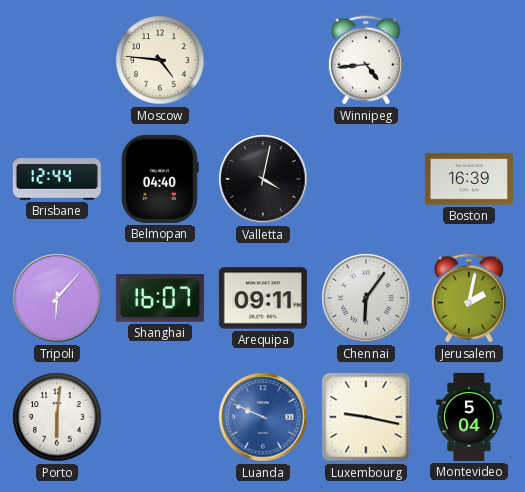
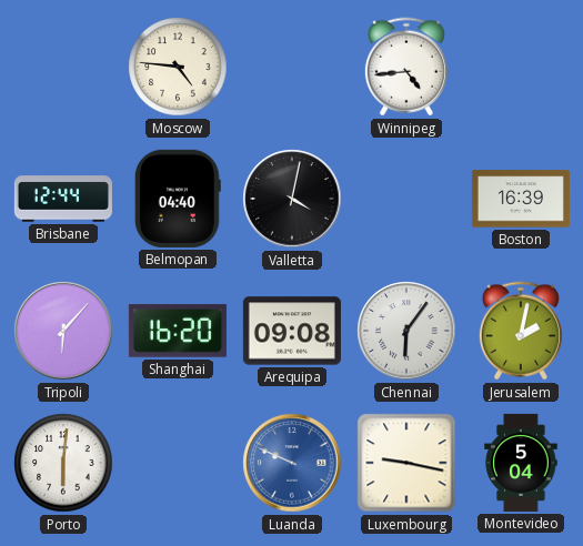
Shanghai: 16:07 -> 16:20
Arequipa: 09:11 -> 09:08
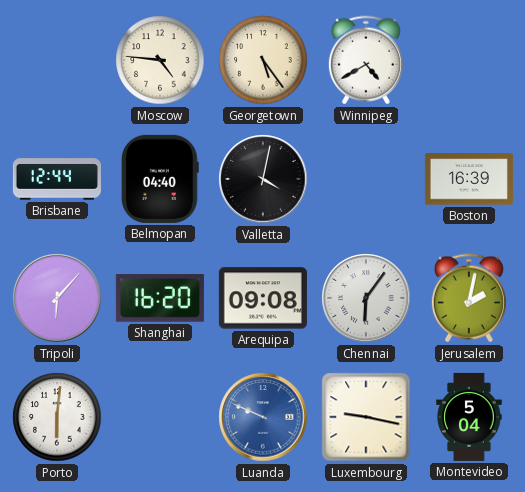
Georgetown: none -> 5:24
Winnipeg: 4:44 -> 4:40
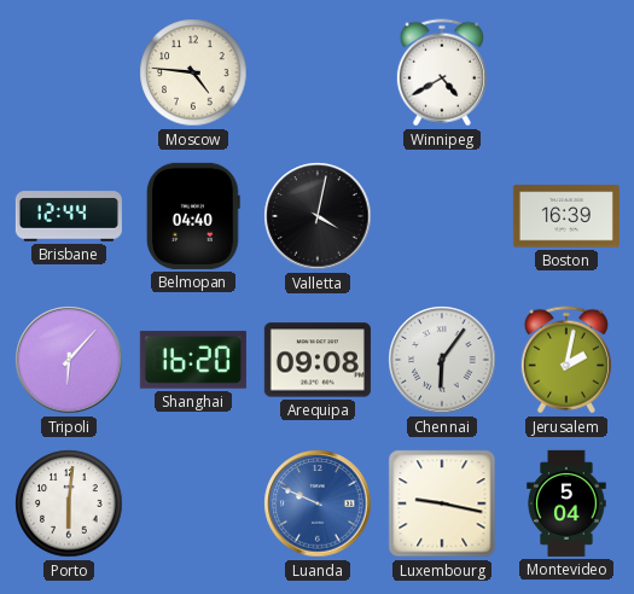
Georgetown: 5:24 -> none
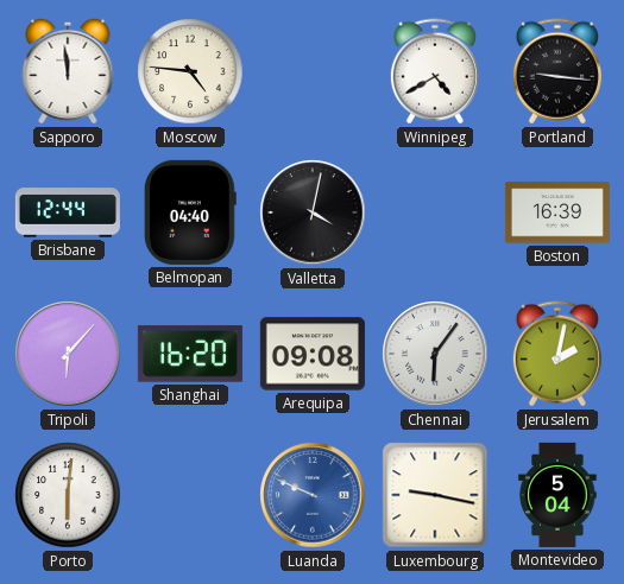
Sapporo: none -> 11:59
Portland: none -> 9:16
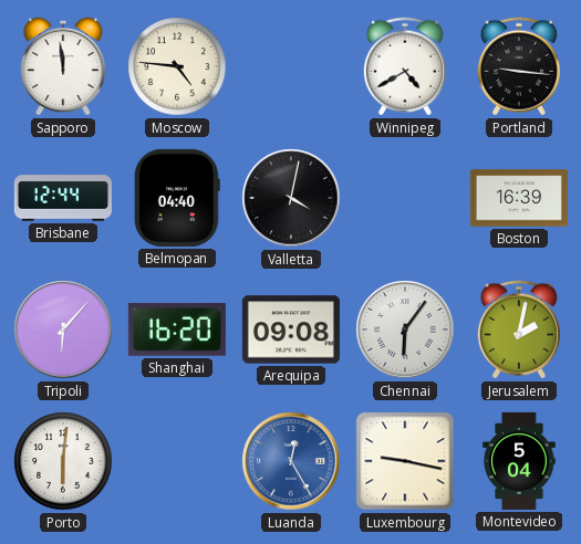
Luanda: 9:49 -> 12:25
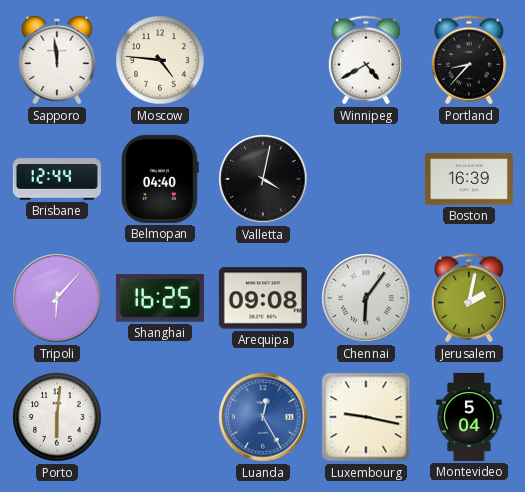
Portland: 9:16 -> 8:37
Shanghai: 16:20 -> 16:25
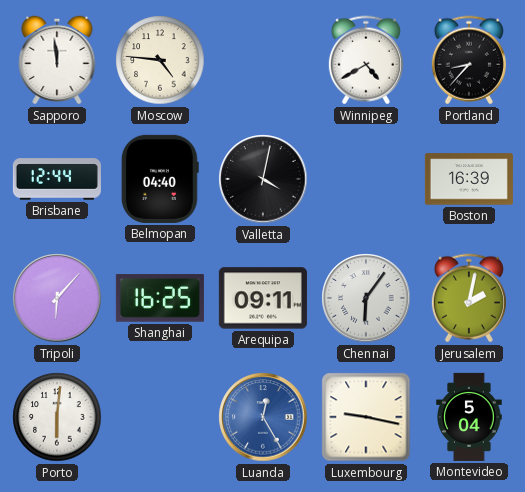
Arequipa: 09:08 -> 09:11
